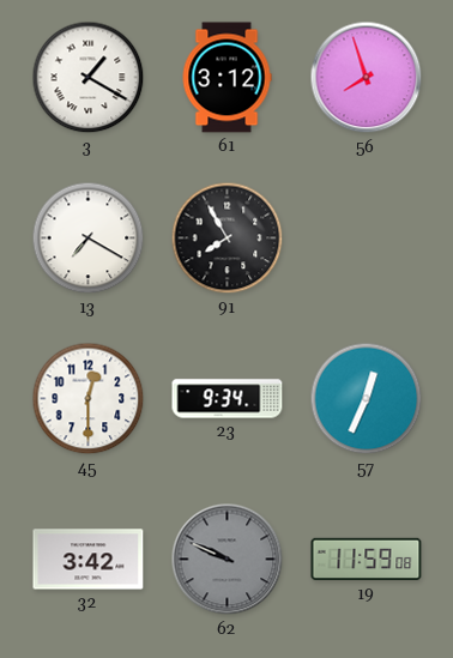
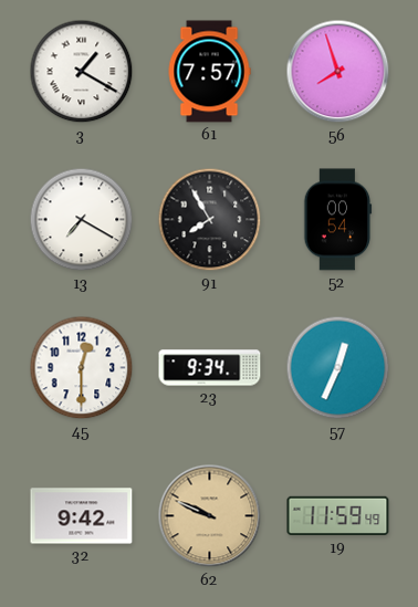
61: 3:12 -> 7:57
52: none -> 00:54
32: 3:42 -> 9:42
62 dial: grey -> champagne
19: 11:59:08 -> 11:59:49
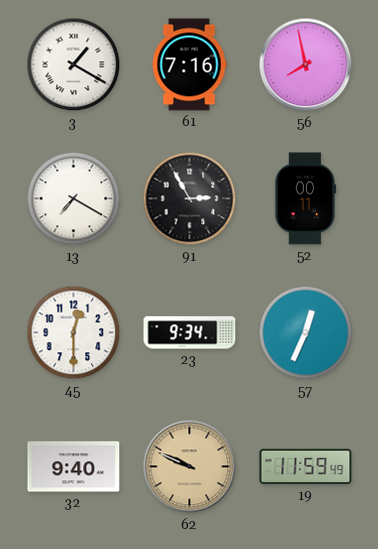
61: 7:57 -> 7:16
56: 7:57 -> 7:58
91: 7:55 -> 2:55
52: 00:54 -> 00:11
32: 9:42 -> 9:40
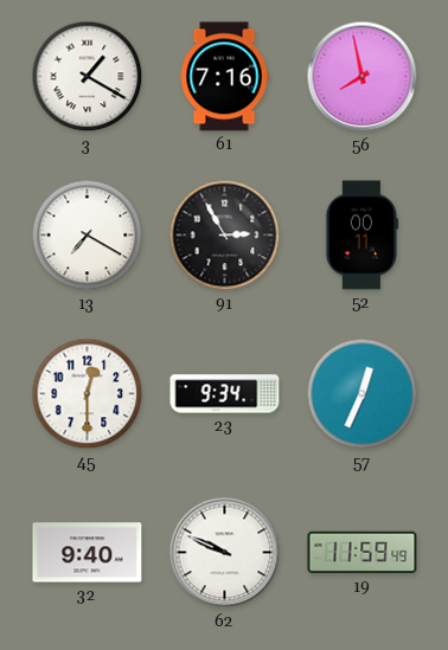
62 dial: champagne -> white
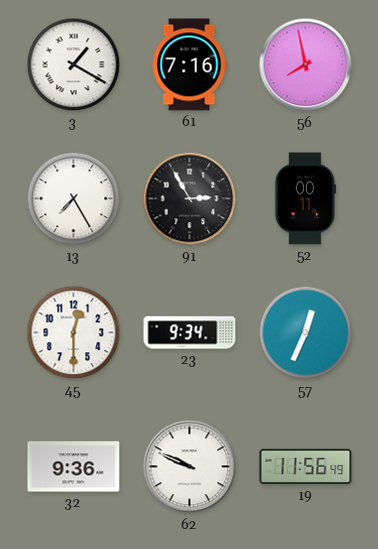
13: 7:20 -> 7:25
32: 9:40 -> 9:36
19: 11:59 -> 11:56
